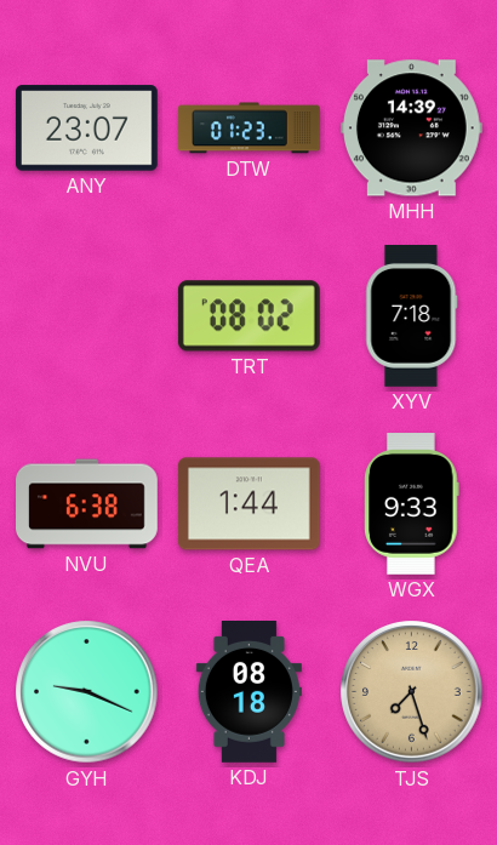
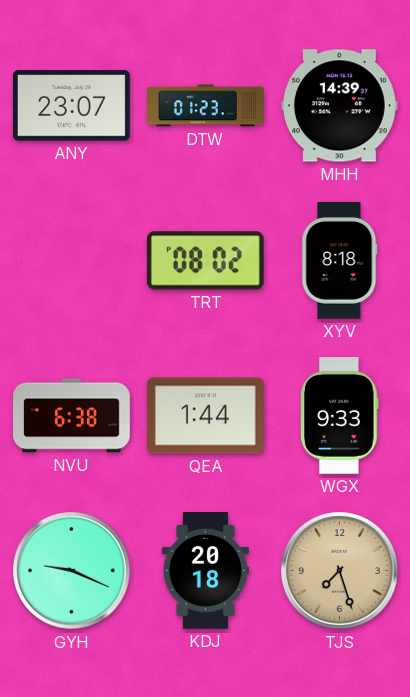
XYV: 7:18 -> 8:18
KDJ: 08:18 -> 20:18
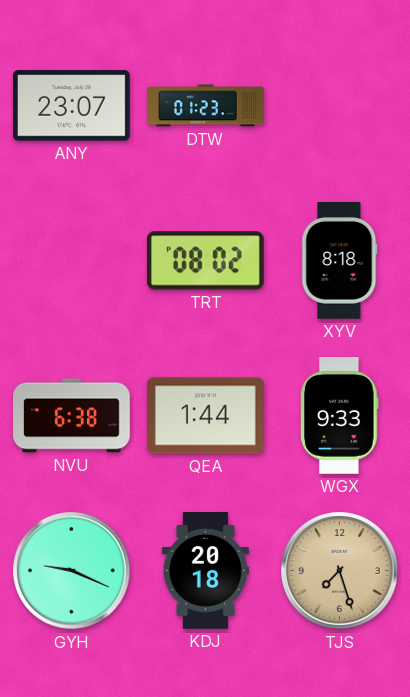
MHH: 14:39 -> none
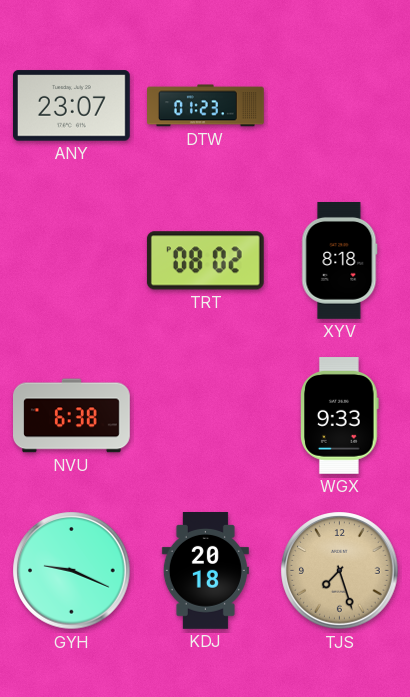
QEA: 1:44 -> none
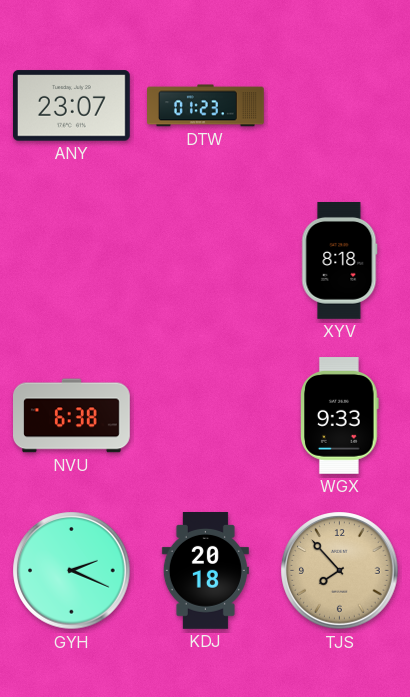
TRT: 08:02 -> none
GYH: 9:19 -> 2:19
TJS: 7:27 -> 7:53
